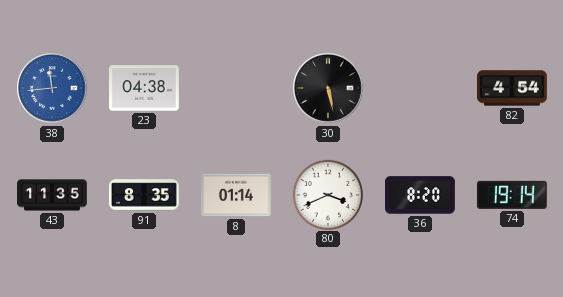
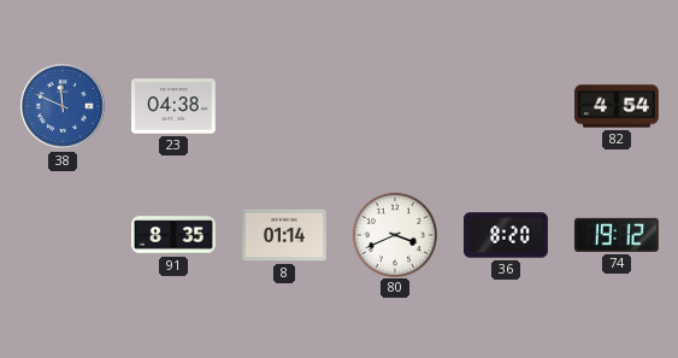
38: 11:44 -> 11:49
30: 5:28 -> none
43: 11:35 -> none
74: 19:14 -> 19:12
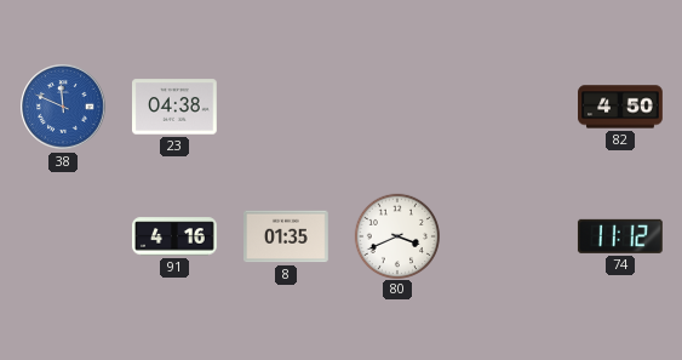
82: 4:54 -> 4:50
91: 8:35 -> 4:16
8: 01:14 -> 01:35
36: 8:20 -> none
74: 19:12 -> 11:12
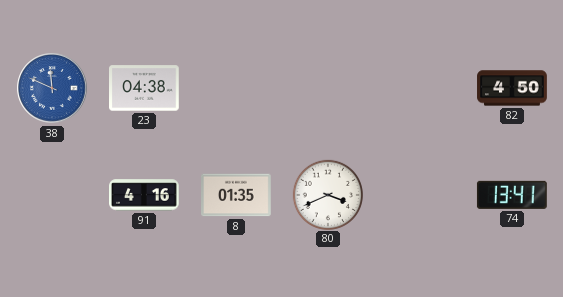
74: 11:12 -> 13:41
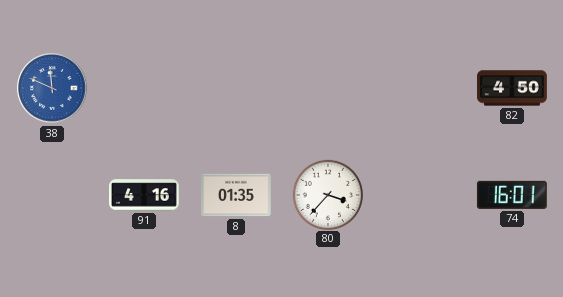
23: 04:38 -> none
80: 3:41 -> 3:37
74: 13:41 -> 16:01
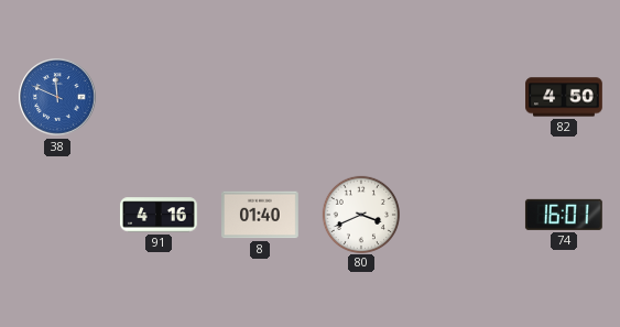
8: 01:35 -> 01:40
80: 3:37 -> 3:41
